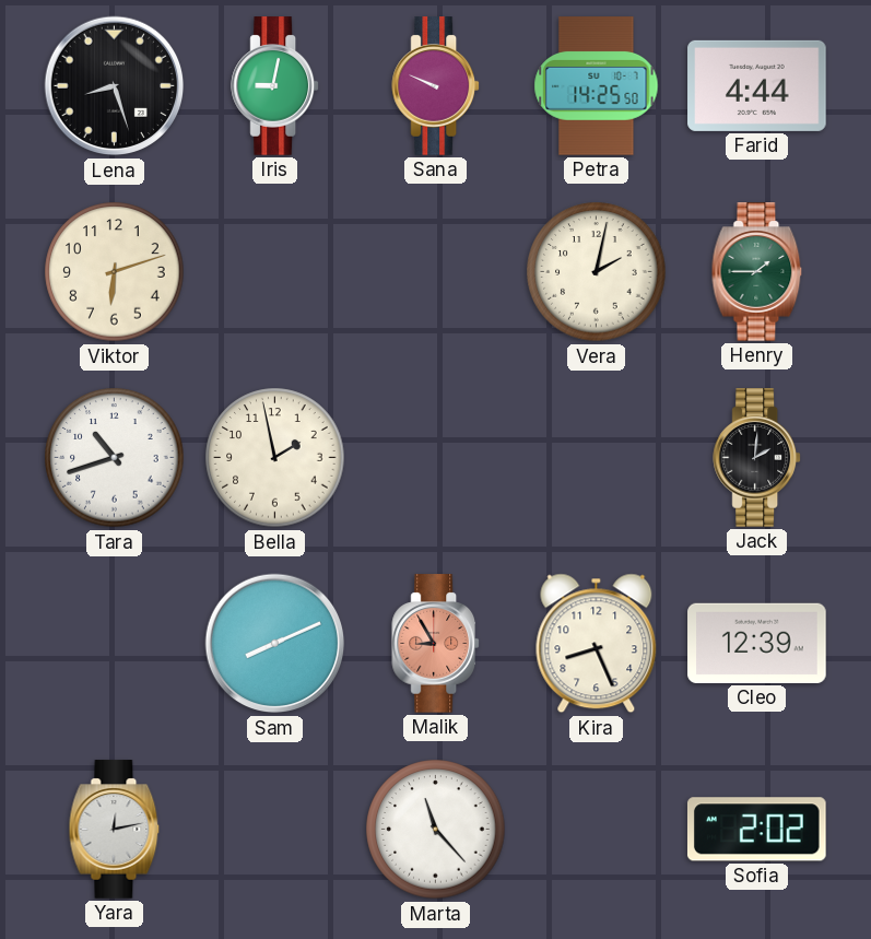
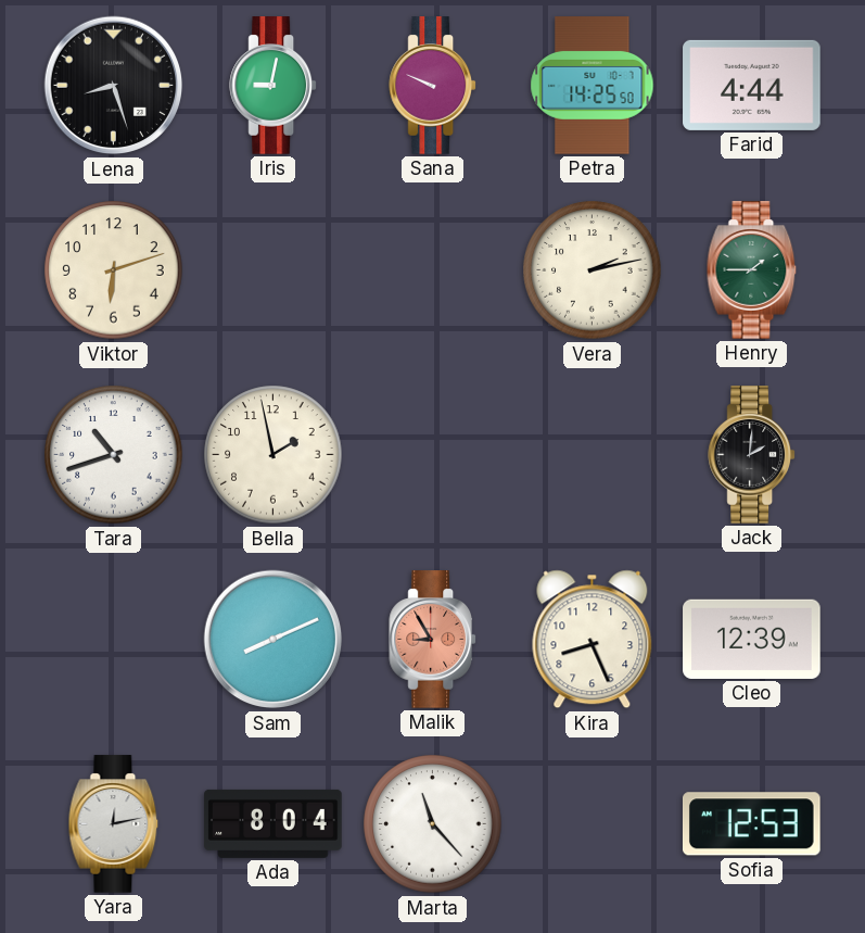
Vera: 2:02 -> 2:13
Ada: none -> 8:04
Sofia: 2:02 -> 12:53
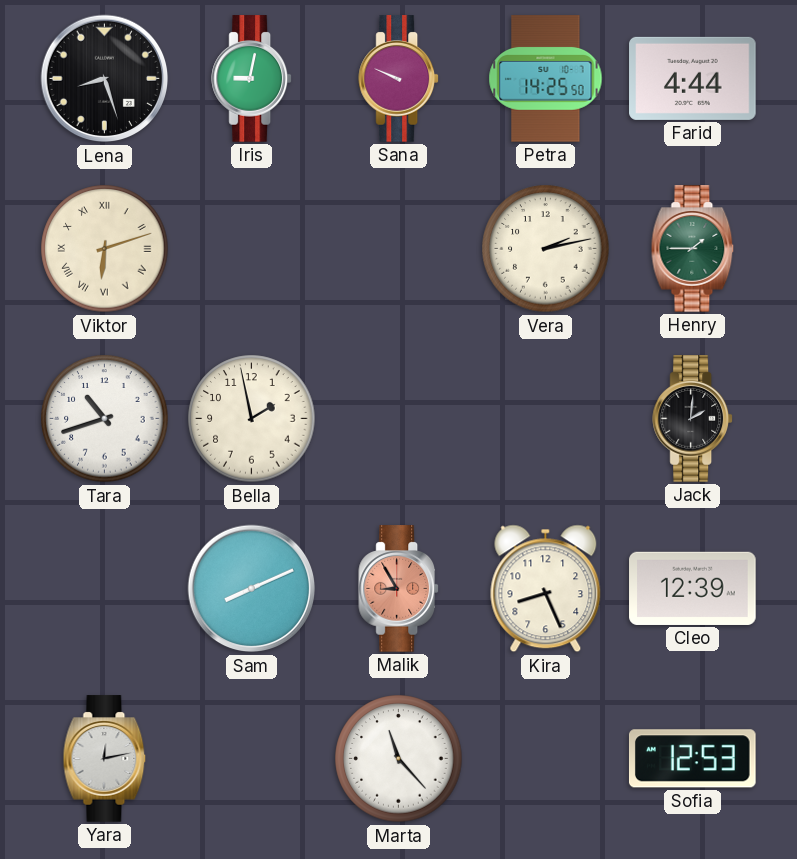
Viktor numerals: Arabic -> Roman
Ada: 8:04 -> none
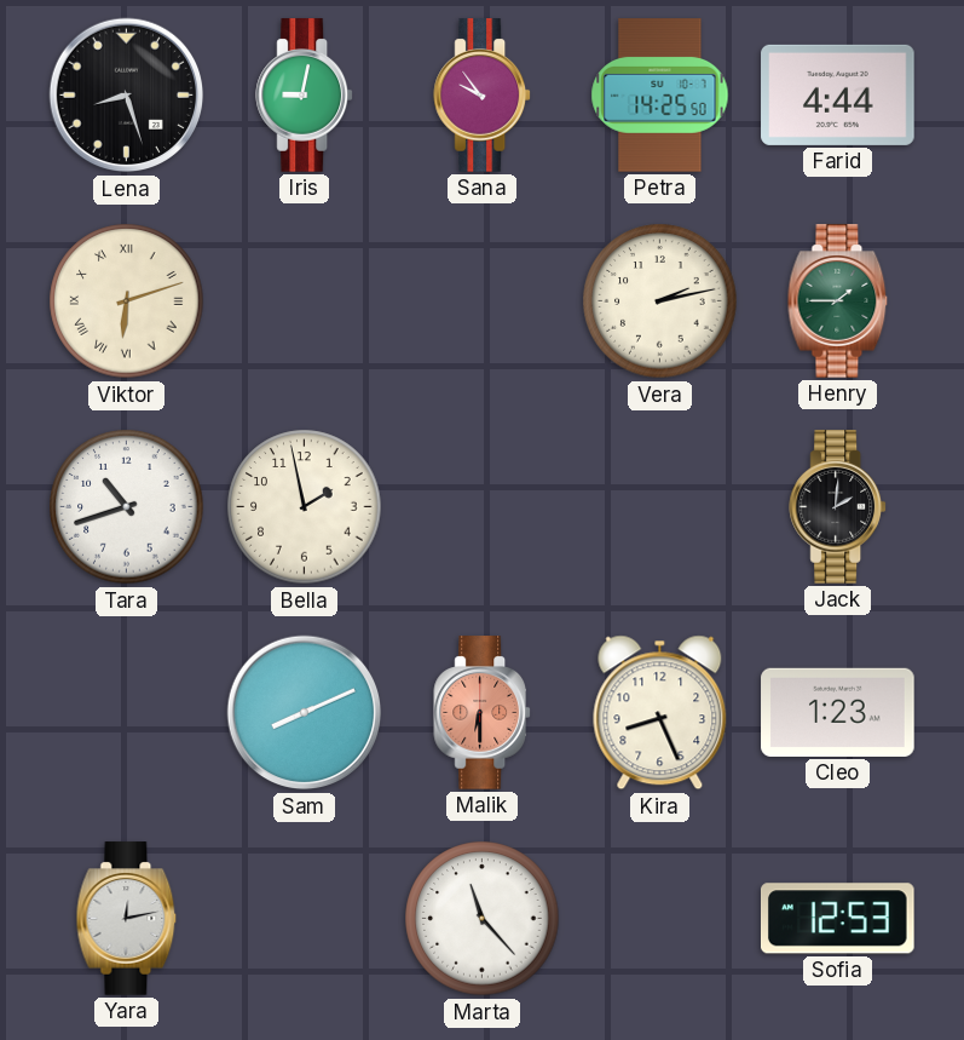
Sana: 9:49 -> 9:54
Malik: 8:55 -> 6:30
Cleo: 12:39 -> 1:23
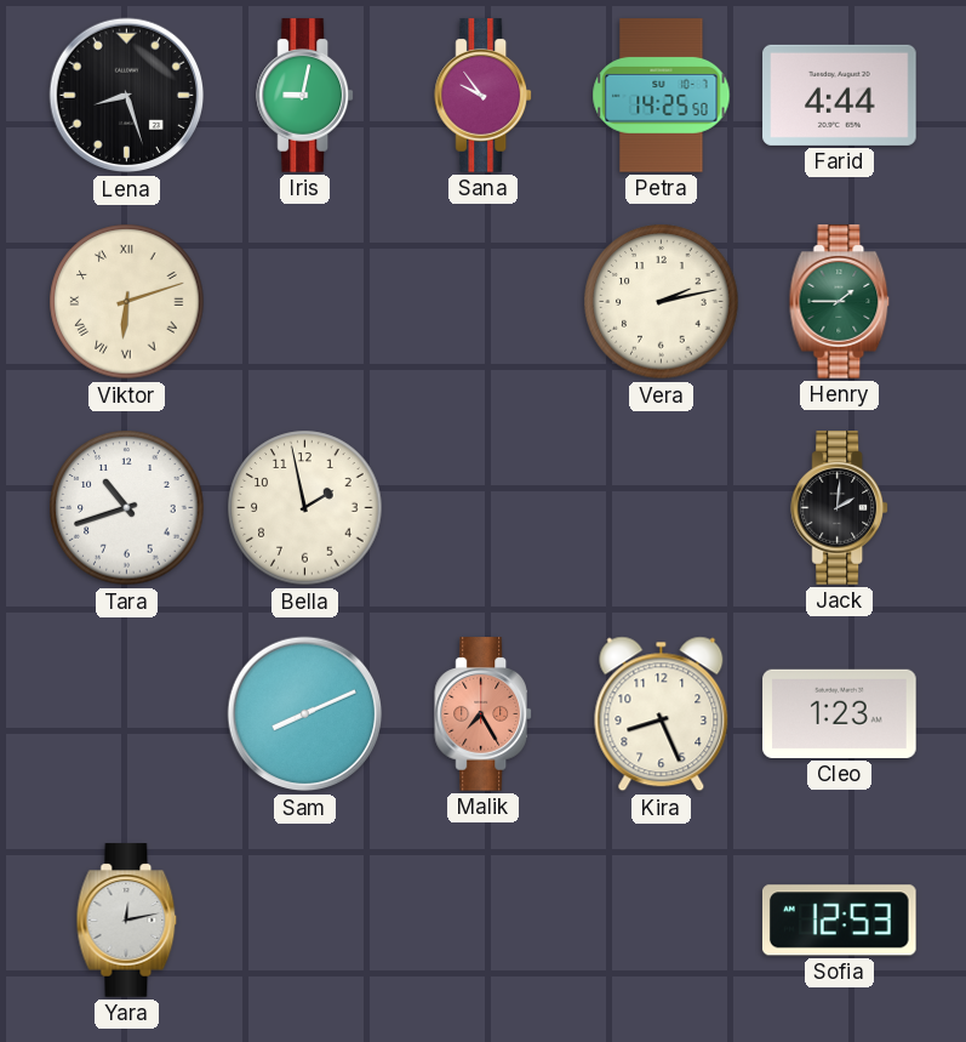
Malik: 6:30 -> 7:25
Marta: 11:23 -> none
